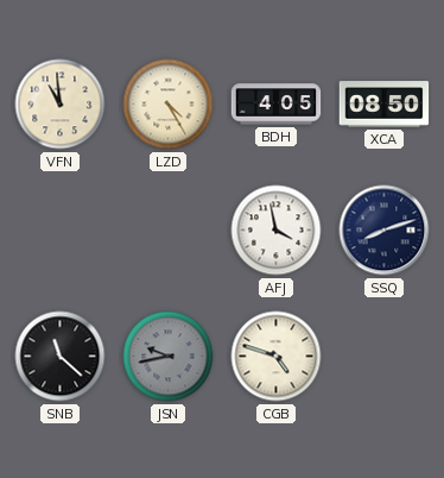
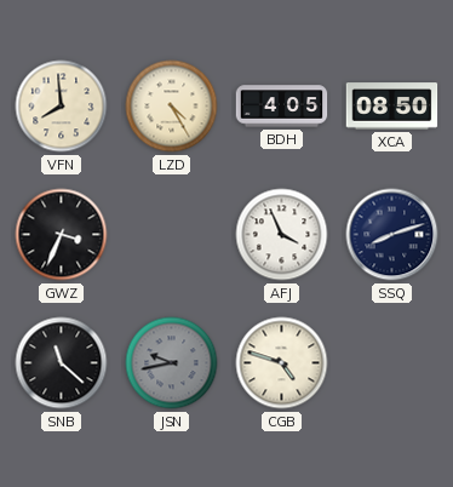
VFN: 10:59 -> 7:59
GWZ: none -> 3:34
AFJ: 3:58 -> 3:56
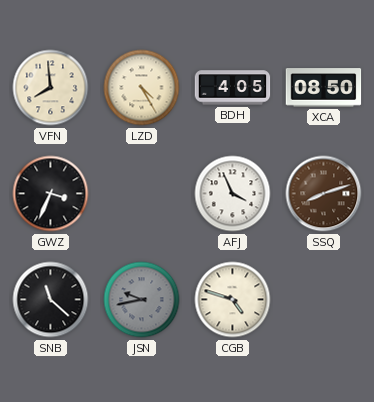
SSQ dial: navy -> brown
